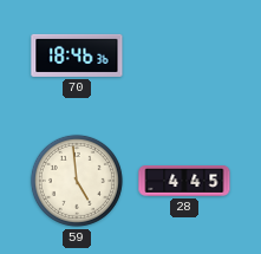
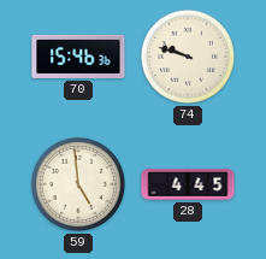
70: 18:46 -> 15:46
74: none -> 9:48
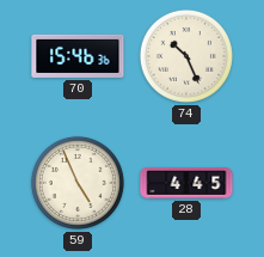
74: 9:48 -> 10:26
59: 4:59 -> 4:56
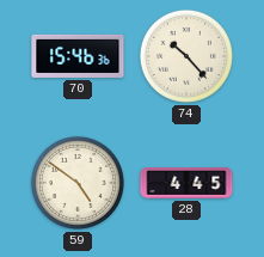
74: 10:26 -> 10:23
59: 4:56 -> 4:51
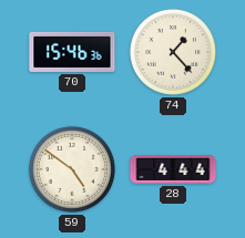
74: 10:23 -> 1:23
28: 4:45 -> 4:44
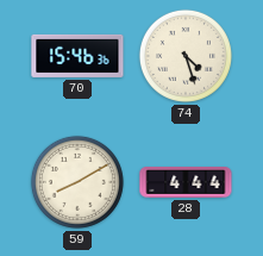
74: 1:23 -> 4:27
59: 4:51 -> 8:10
